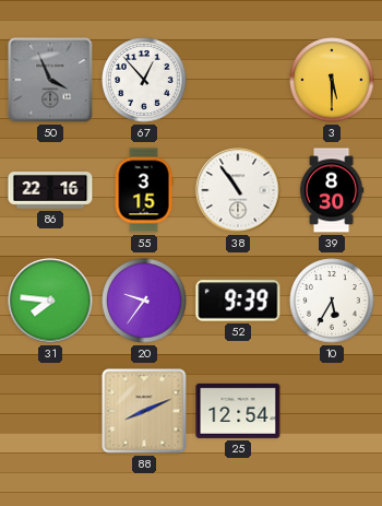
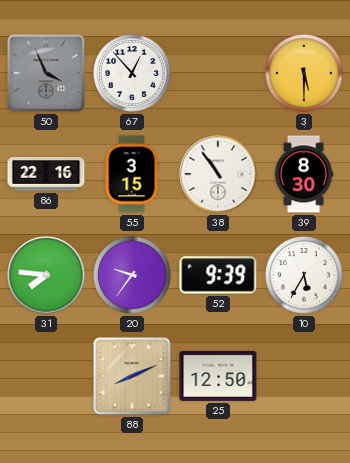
25: 12:54 -> 12:50
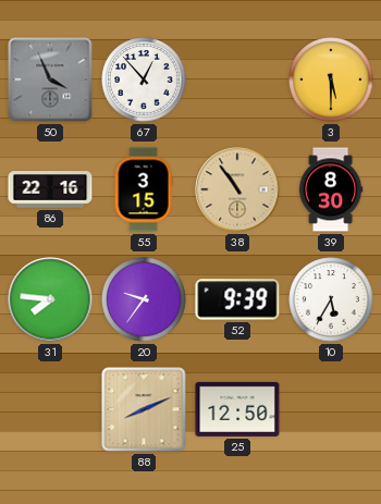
38 dial: white -> champagne
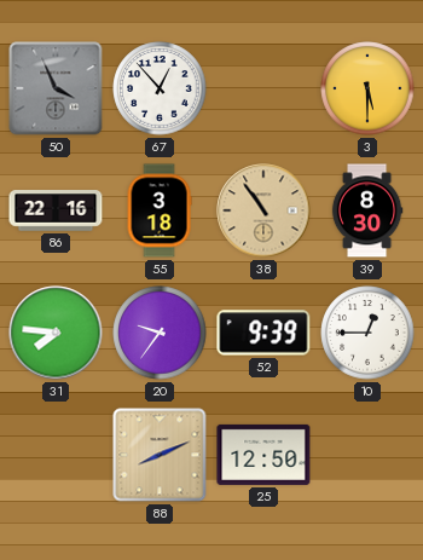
55: 3:15 -> 3:18
10: 5:35 -> 12:45
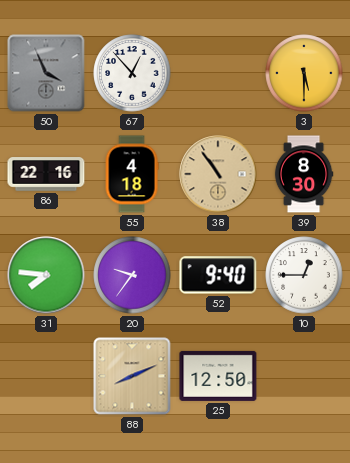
55: 3:18 -> 4:18
52: 9:39 -> 9:40
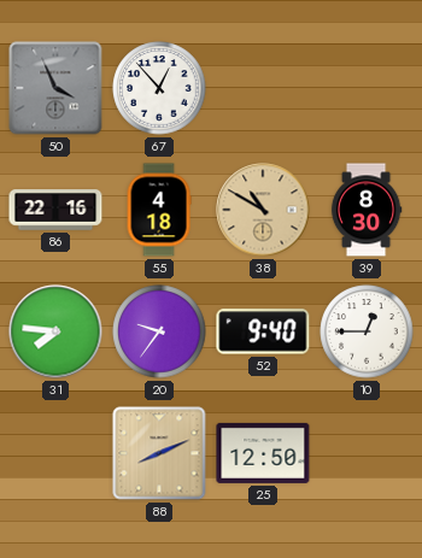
3: 5:30 -> none
38: 10:54 -> 10:50
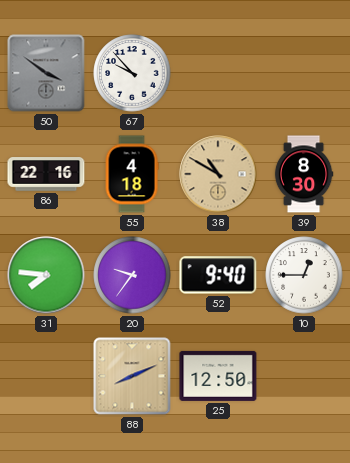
50: 3:56 -> 3:51
67: 12:53 -> 9:53
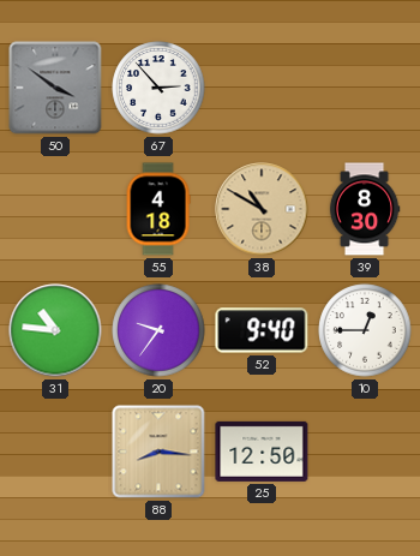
67: 9:53 -> 2:53
86: 22:16 -> none
31: 7:46 -> 10:46
88: 8:11 -> 8:16
